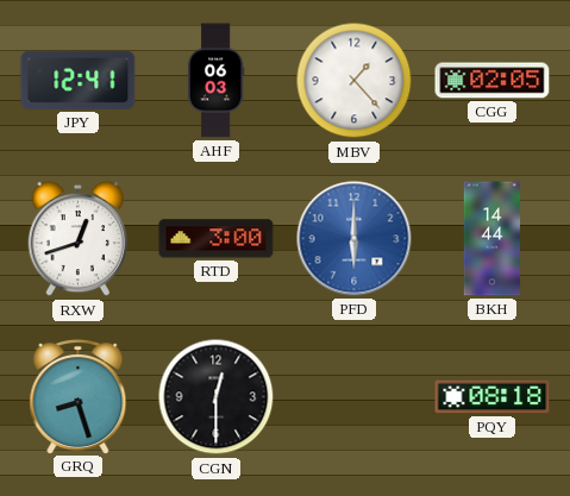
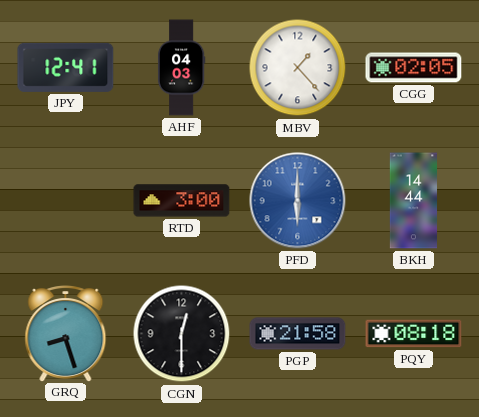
AHF: 06:03 -> 04:03
RXW: 12:42 -> none
PGP: none -> 21:58
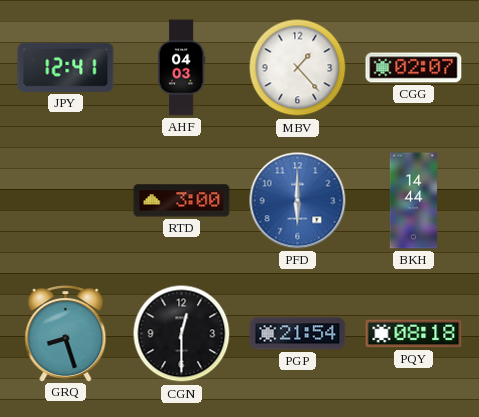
CGG: 02:05 -> 02:07
PGP: 21:58 -> 21:54
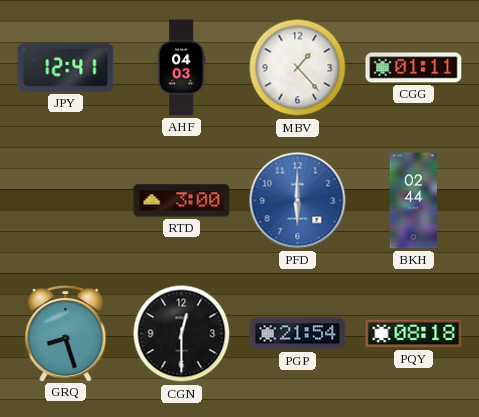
CGG: 02:07 -> 01:11
BKH: 14:44 -> 02:44
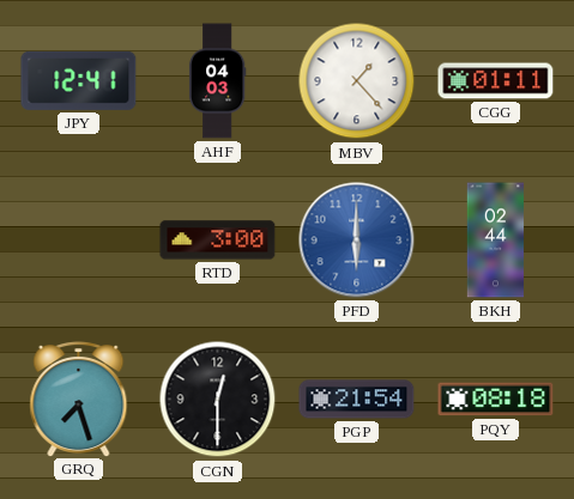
GRQ: 8:27 -> 7:27
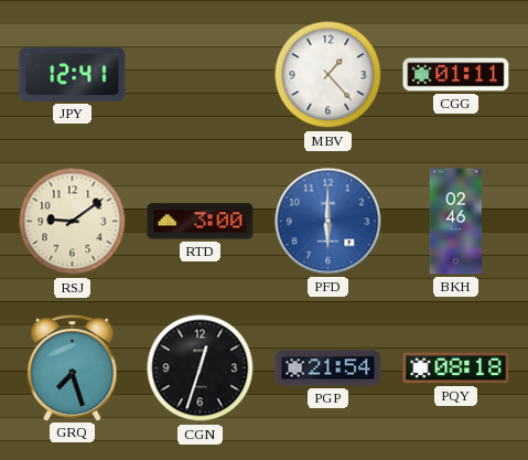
AHF: 04:03 -> none
RSJ: none -> 9:09
BKH: 02:44 -> 02:46
CGN: 12:30 -> 12:33
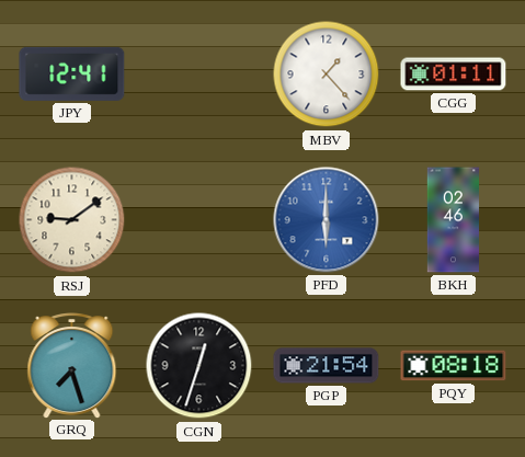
RTD: 3:00 -> none
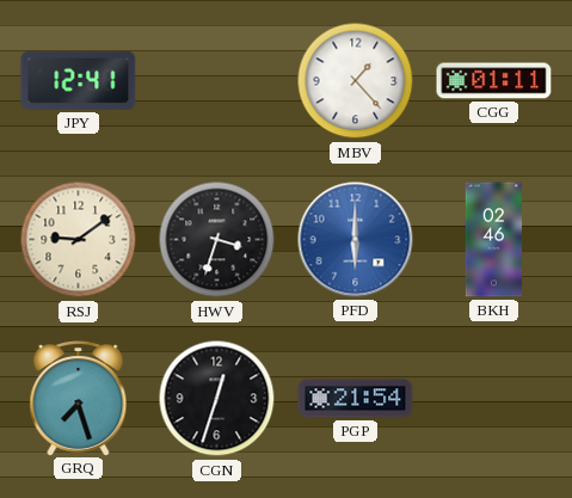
HWV: none -> 3:33
PQY: 08:18 -> none
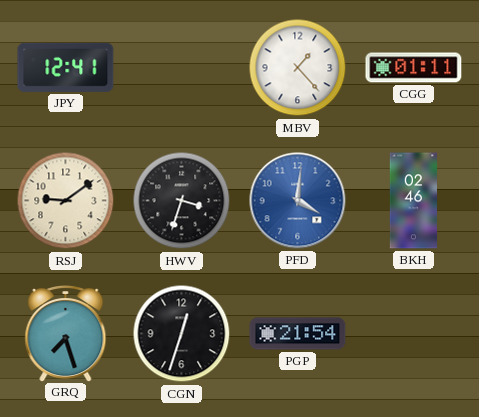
PFD: 6:00 -> 4:01
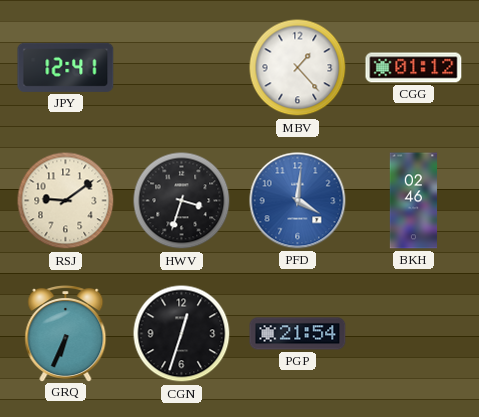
CGG: 01:11 -> 01:12
GRQ: 7:27 -> 6:34
